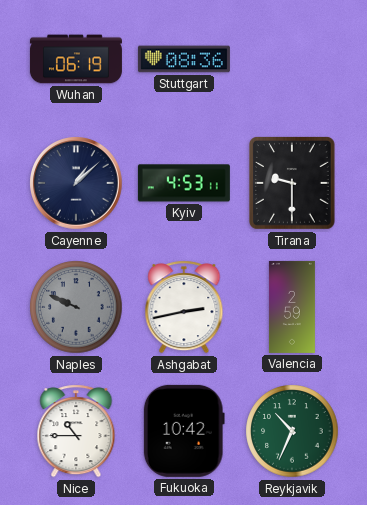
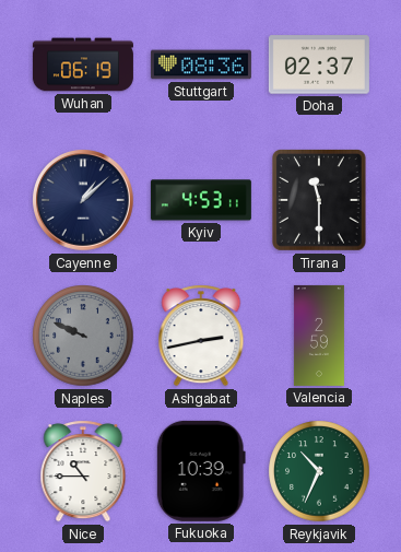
Doha: none -> 02:37
Tirana: 9:30 -> 11:30
Fukuoka: 10:42 -> 10:39
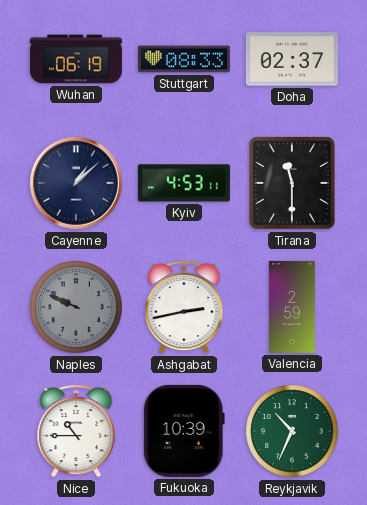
Stuttgart: 08:36 -> 08:33
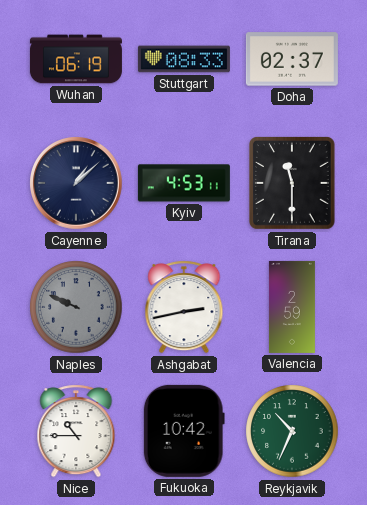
Fukuoka: 10:39 -> 10:42
